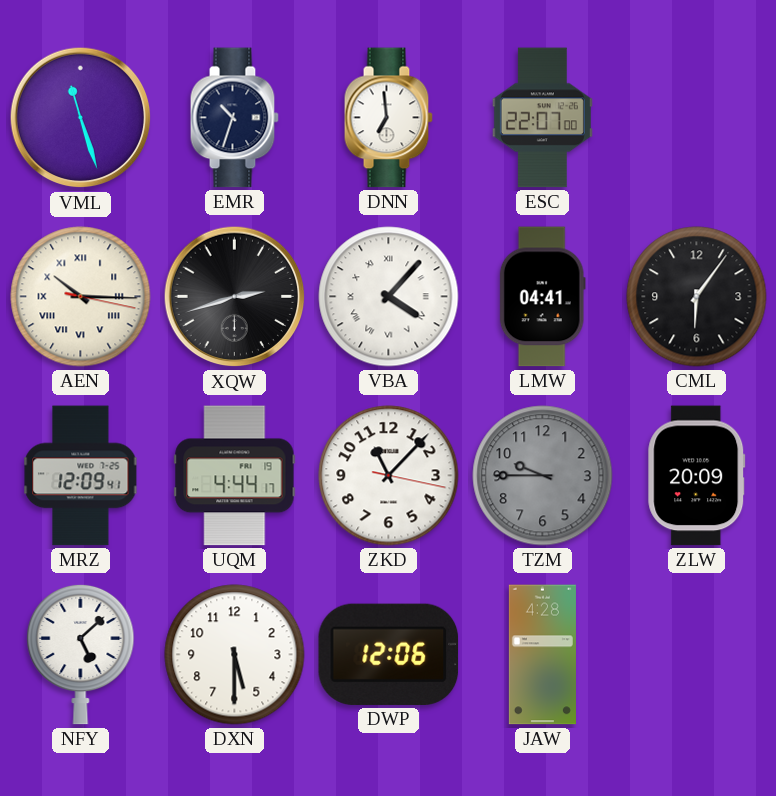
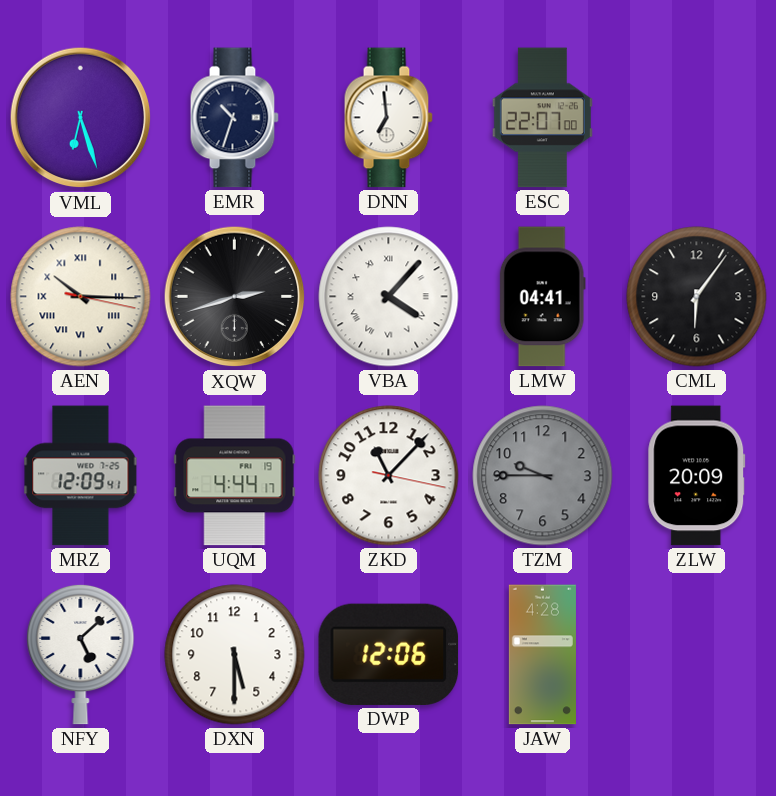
VML: 11:27 -> 6:27
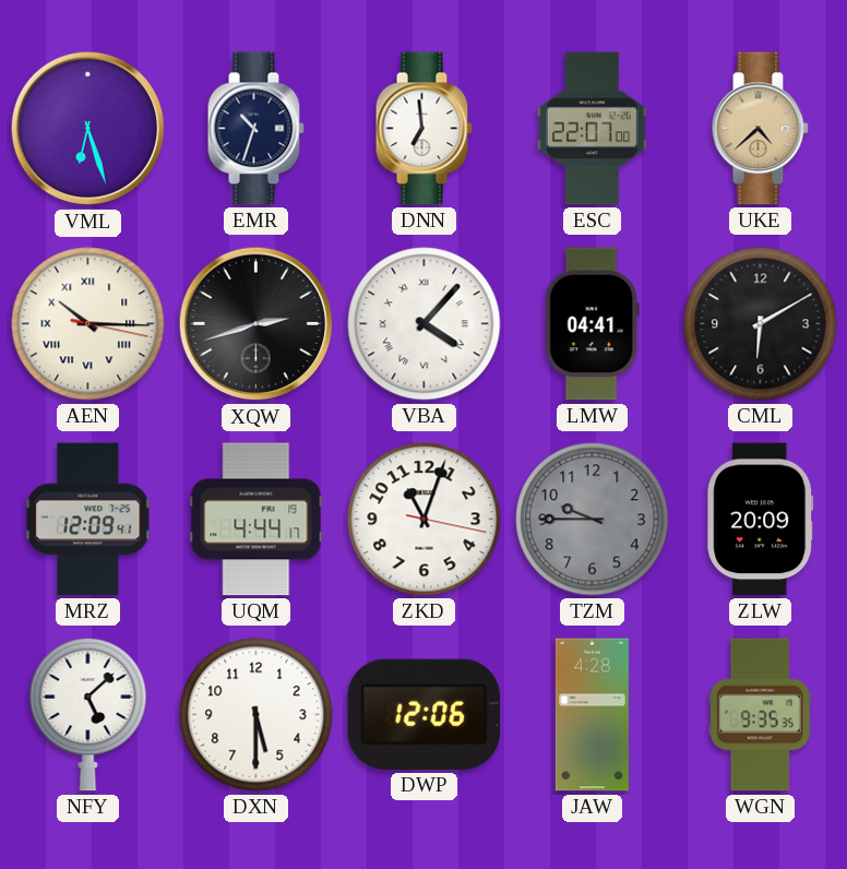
UKE: none -> 4:38
CML: 6:06 -> 6:10
ZKD: 11:07 -> 11:03
WGN: none -> 9:35
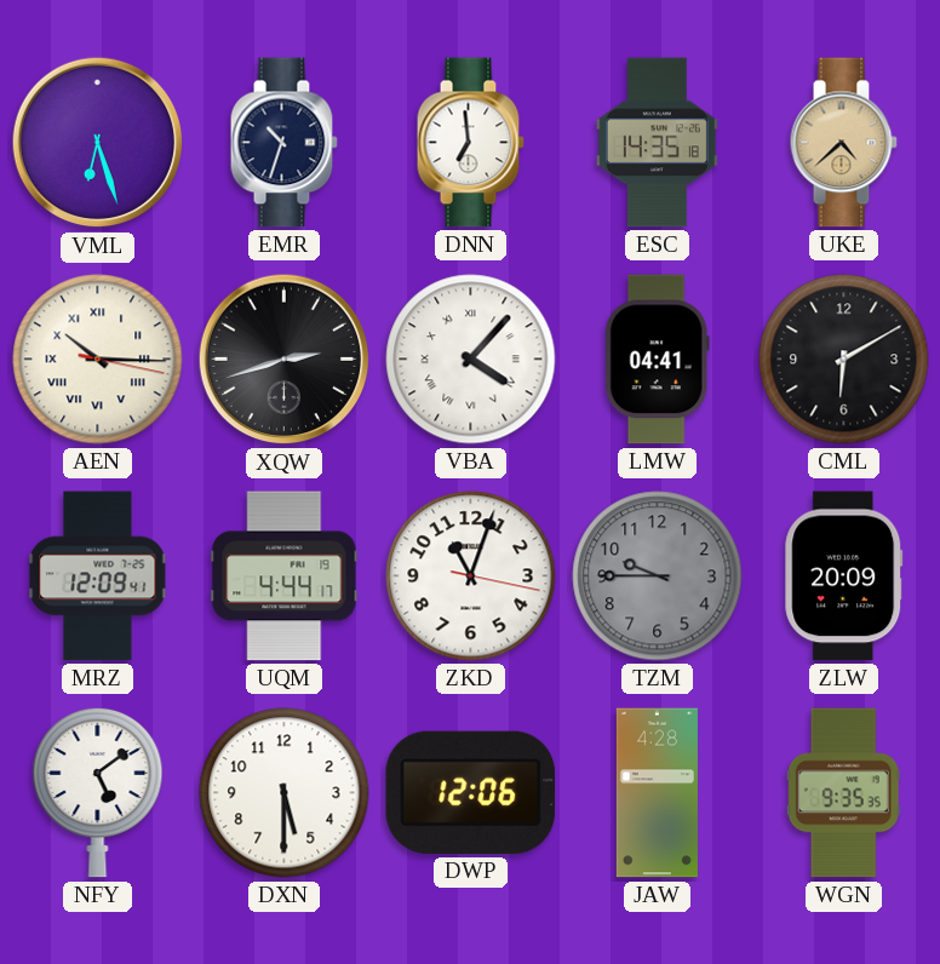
ESC: 22:07 -> 14:35
NFY: 5:08 -> 5:09
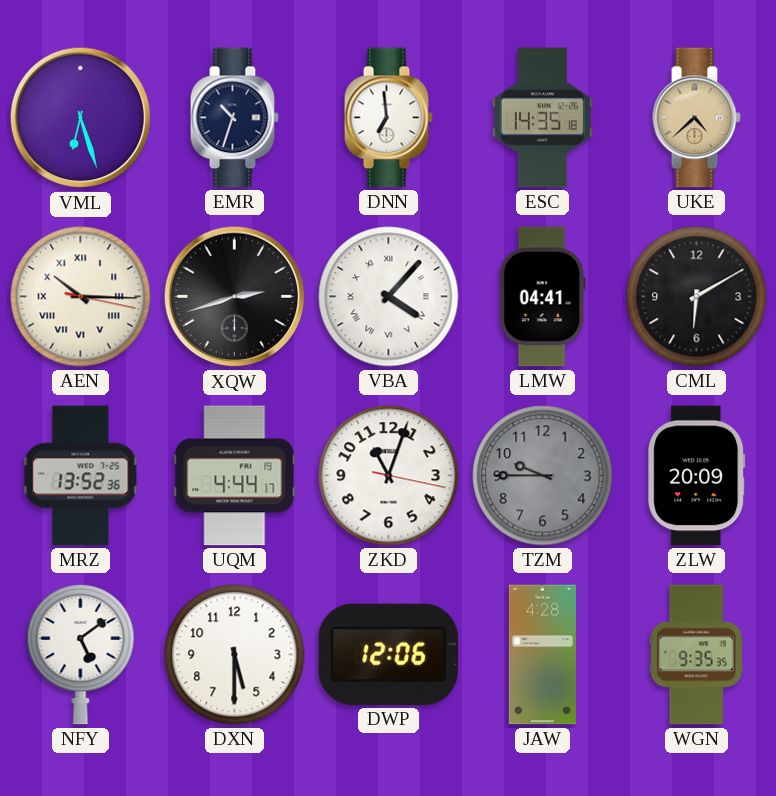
MRZ: 12:09 -> 13:52
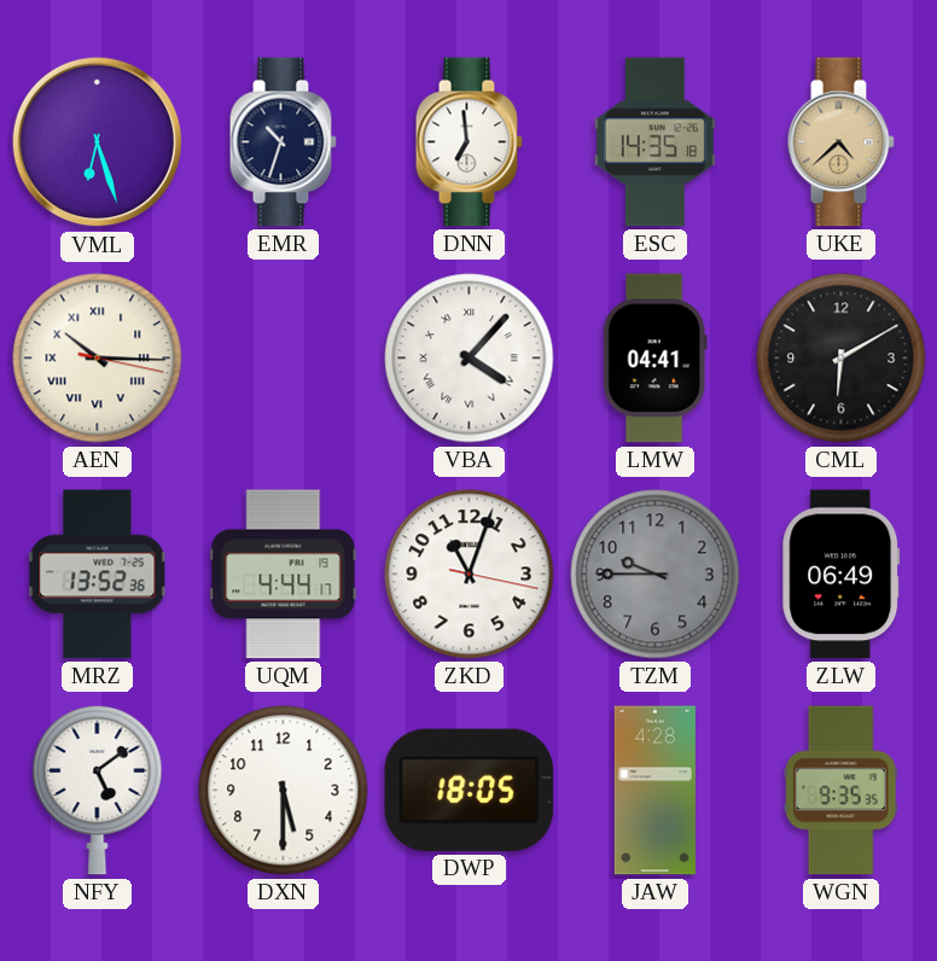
XQW: 2:42 -> none
ZLW: 20:09 -> 06:49
DWP: 12:06 -> 18:05
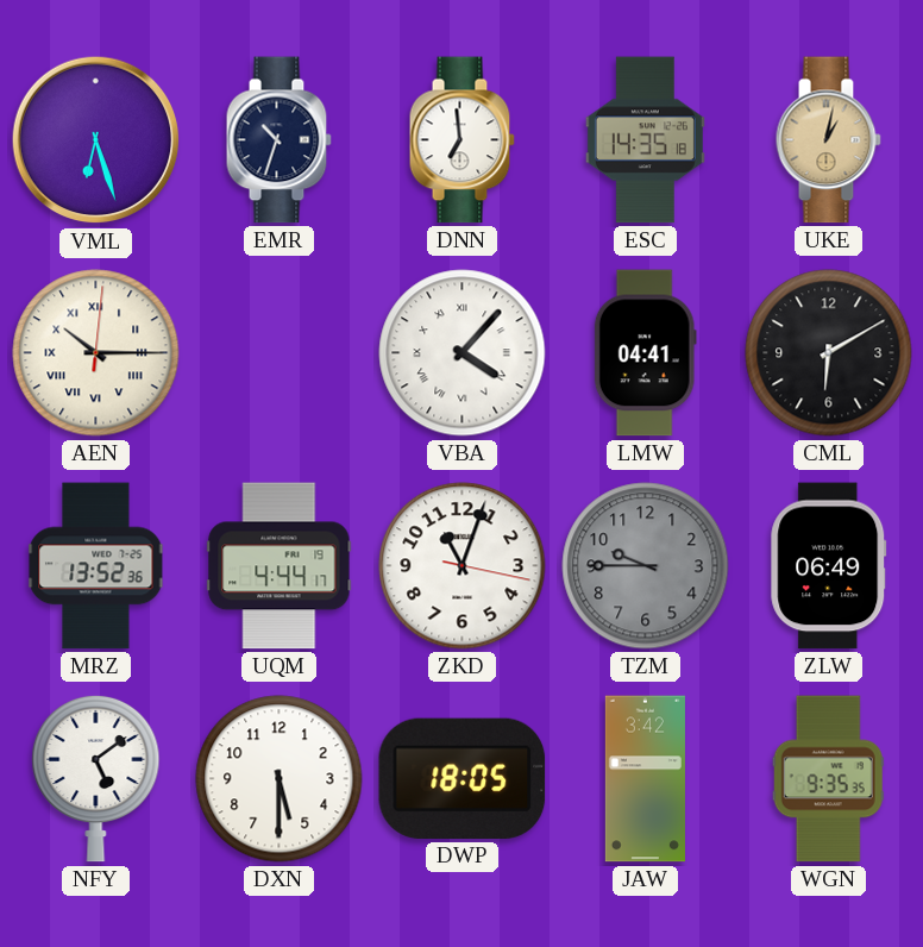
UKE: 4:38 -> 1:02
AEN: 10:15:17 -> 10:15:01
JAW: 4:28 -> 3:42
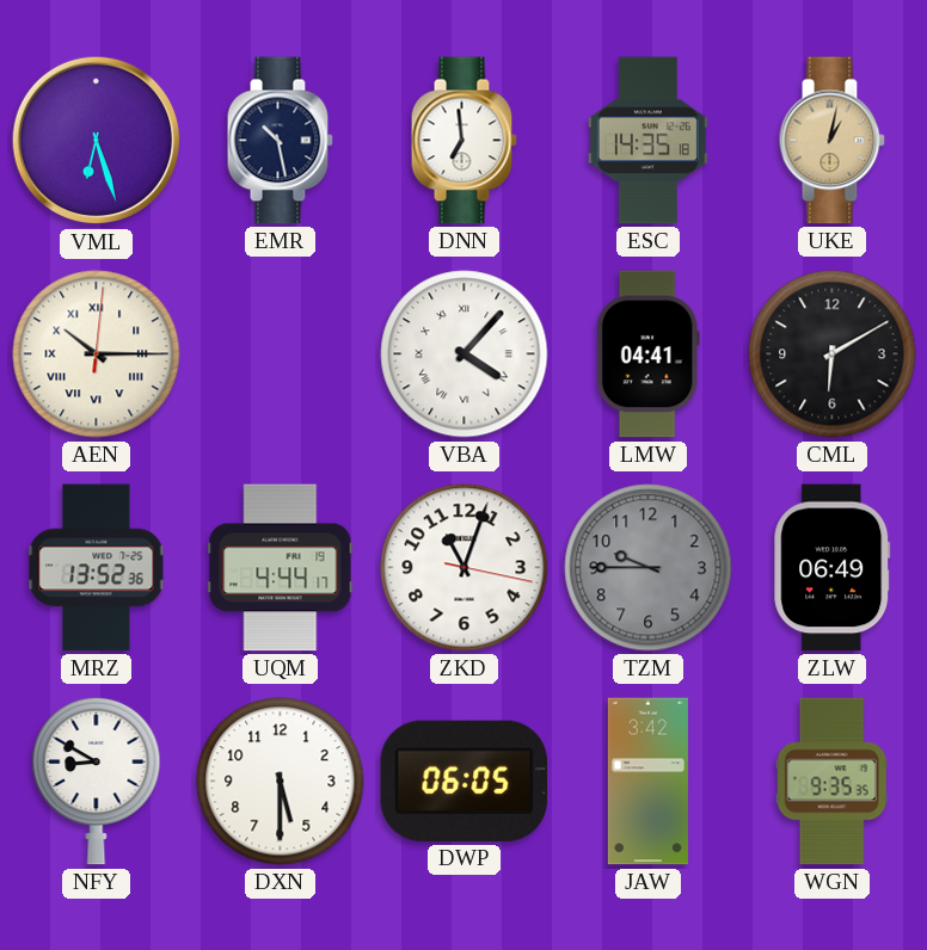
EMR: 10:33 -> 10:28
NFY: 5:09 -> 8:50
DWP: 18:05 -> 06:05
